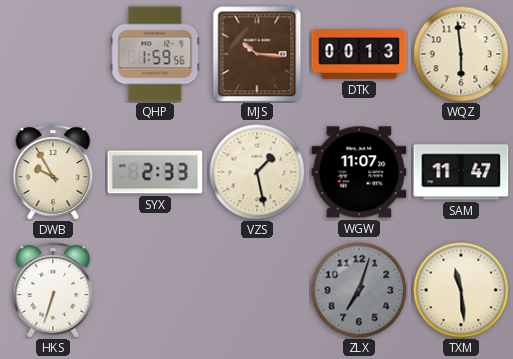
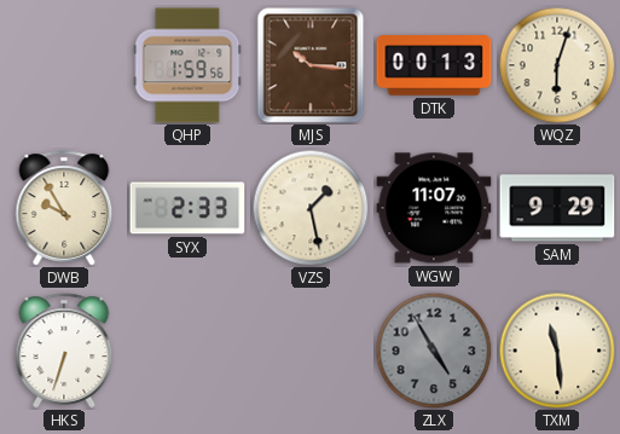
WQZ: 5:59 -> 6:03
SAM: 11:47 -> 9:29
ZLX: 7:03 -> 4:55
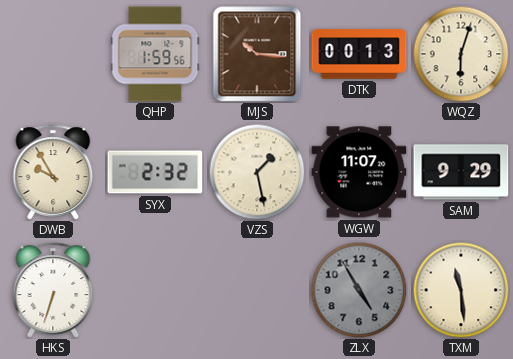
SYX: 2:33 -> 2:32
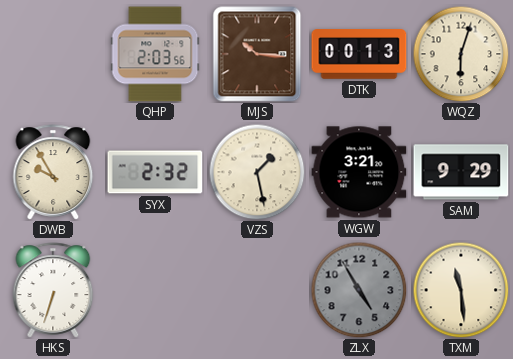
QHP: 1:59 -> 2:03
WGW: 11:07 -> 3:21
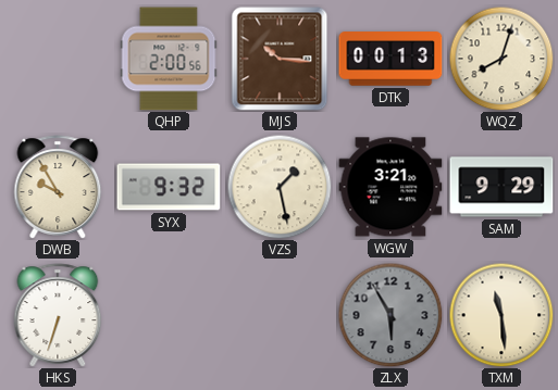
QHP: 2:03 -> 2:00
WQZ: 6:03 -> 8:03
SYX: 2:32 -> 9:32
ZLX: 4:55 -> 5:55
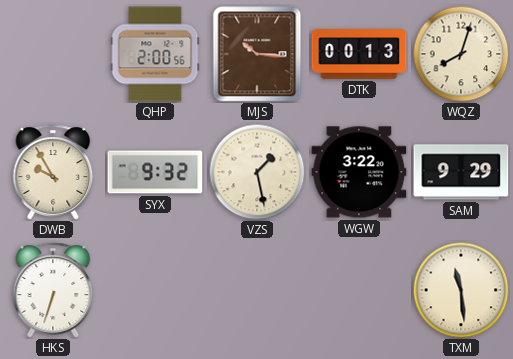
WGW: 3:21 -> 3:22
ZLX: 5:55 -> none
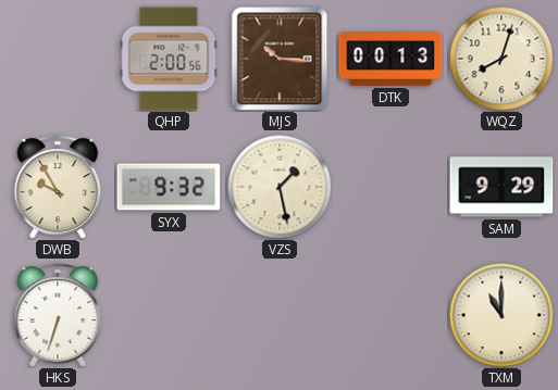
WGW: 3:22 -> none
TXM: 11:29 -> 11:00
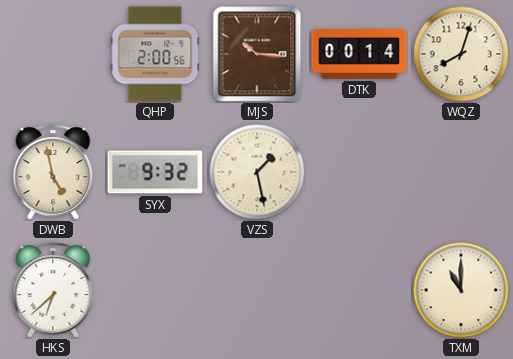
DTK: 00:13 -> 00:14
DWB: 9:55 -> 4:58
SAM: 9:29 -> none
HKS: 6:33 -> 6:38
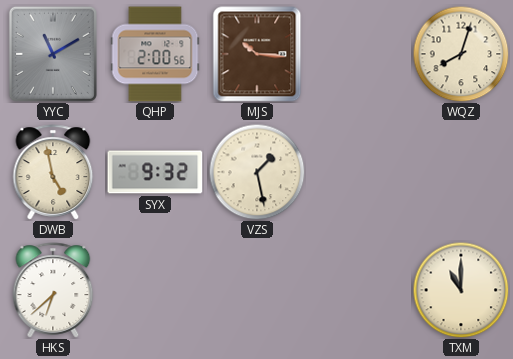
YYC: none -> 11:10
DTK: 00:14 -> none
